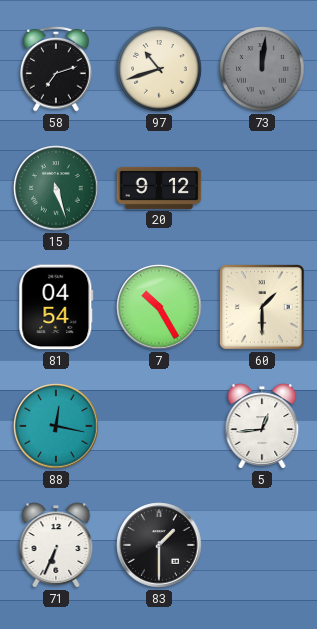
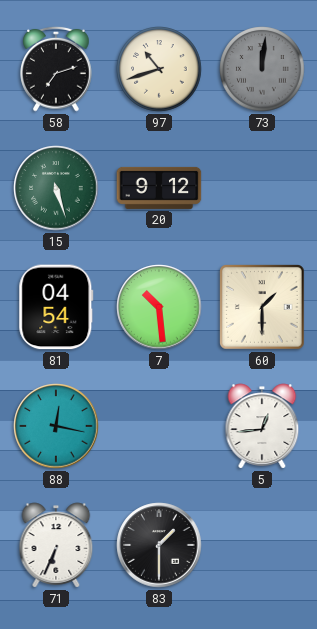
7: 10:25 -> 10:29
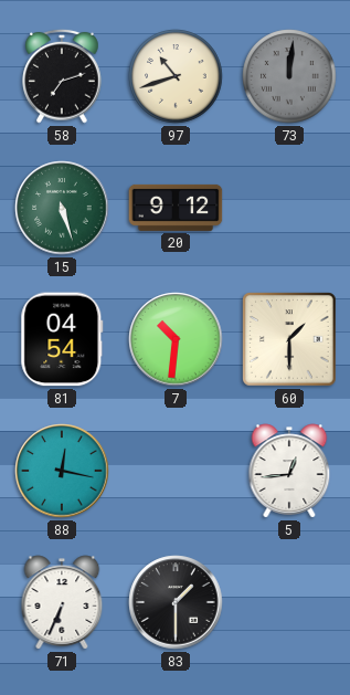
7: 10:29 -> 10:31
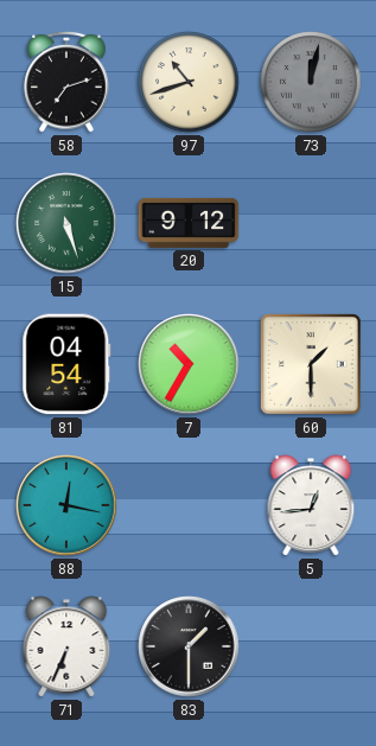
73: 12:01 -> 12:02
7: 10:31 -> 10:35
